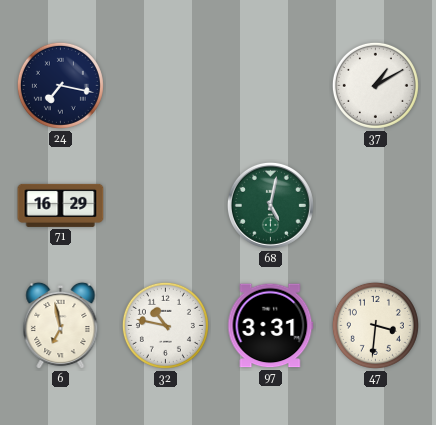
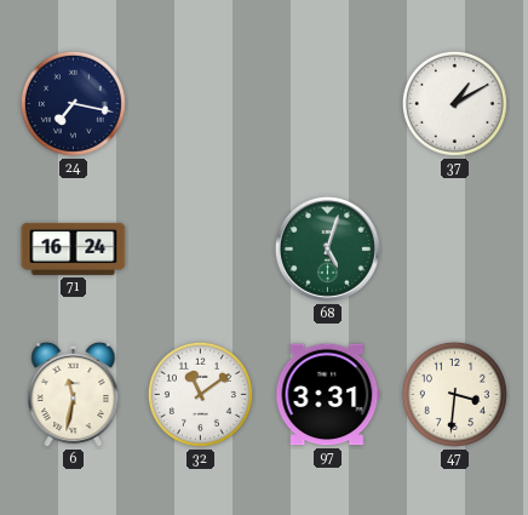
71: 16:29 -> 16:24
68: 5:02 -> 5:03
6: 6:58 -> 11:32
32: 10:47 -> 11:09
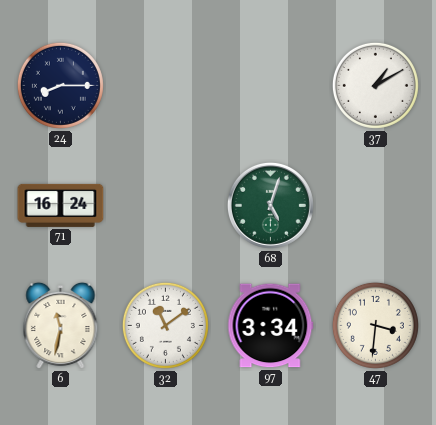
24: 7:17 -> 8:15
97: 3:31 -> 3:34
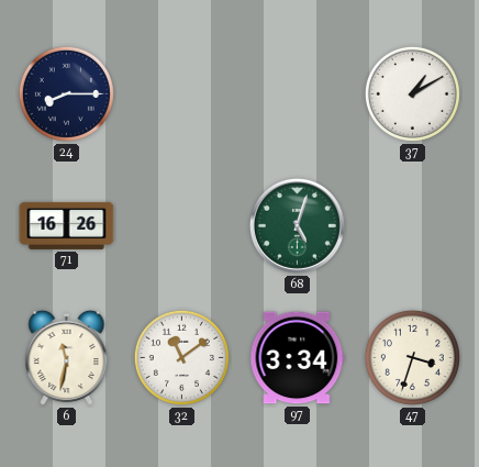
71: 16:24 -> 16:26
47: 3:31 -> 3:33
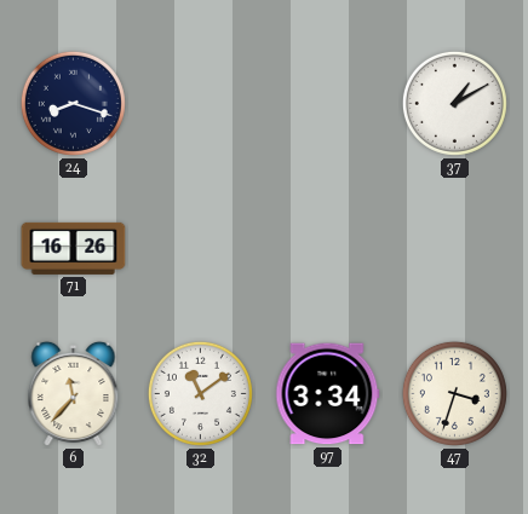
24: 8:15 -> 8:18
68: 5:03 -> none
6: 11:32 -> 11:37
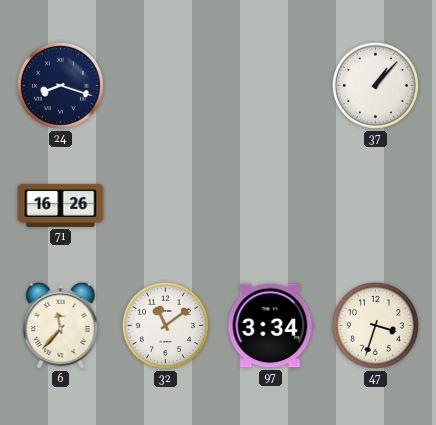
37: 1:10 -> 1:07
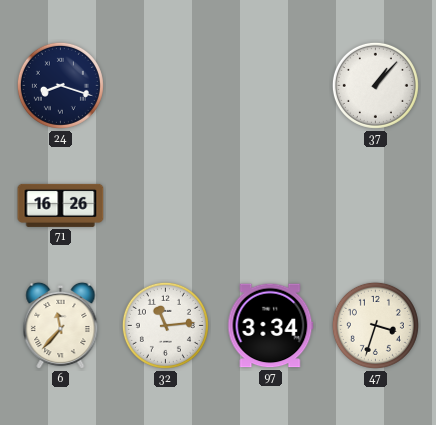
32: 11:09 -> 11:14
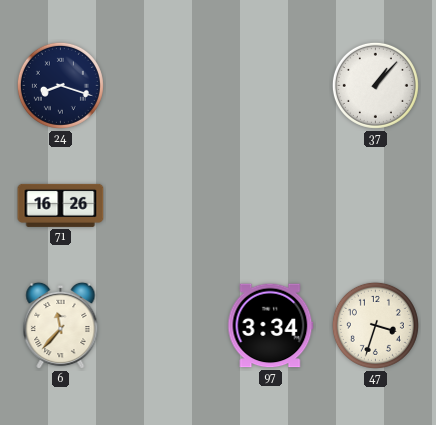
32: 11:14 -> none
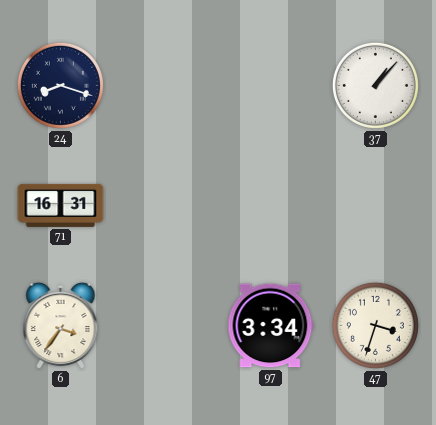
71: 16:26 -> 16:31
6: 11:37 -> 3:36
